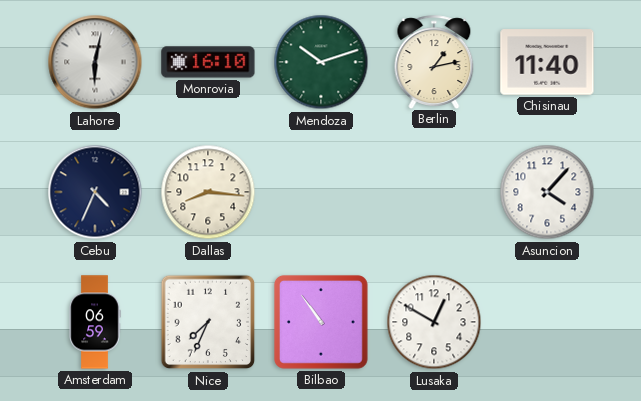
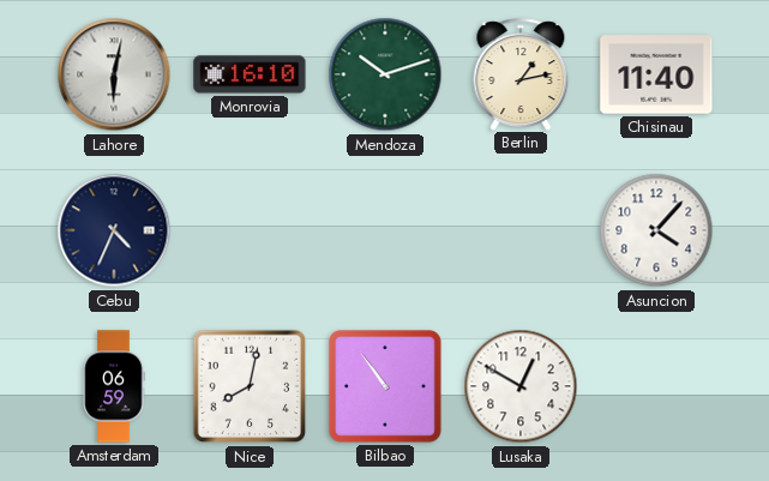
Dallas: 8:16 -> none
Nice: 7:34 -> 8:02
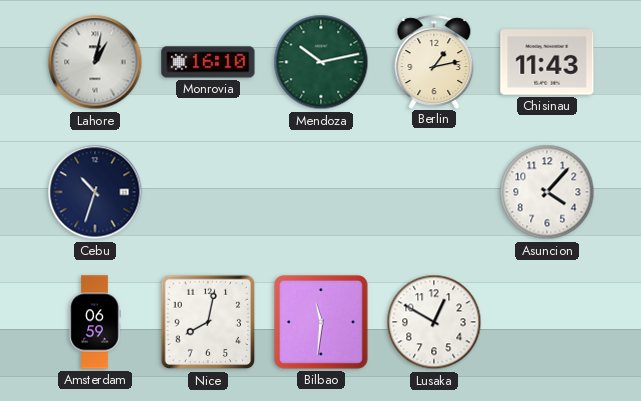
Lahore: 6:02 -> 1:02
Mendoza: 10:12 -> 10:13
Chisinau: 11:40 -> 11:43
Cebu: 4:34 -> 10:33
Bilbao: 10:54 -> 11:31
